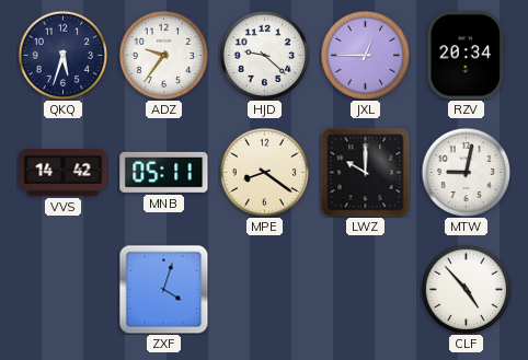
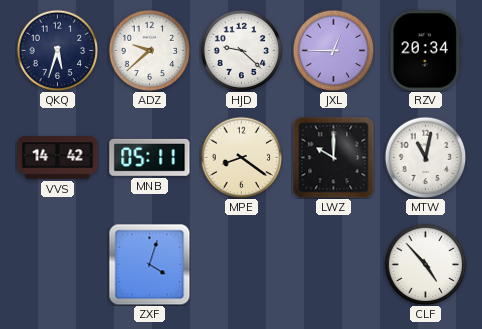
ADZ: 9:36 -> 9:38
MTW: 9:02 -> 11:02
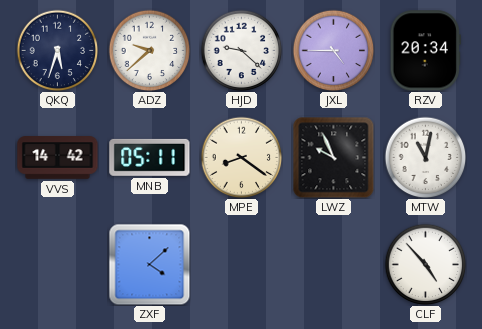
JXL: 12:45 -> 4:45
LWZ: 10:00 -> 9:56
ZXF: 4:03 -> 4:08
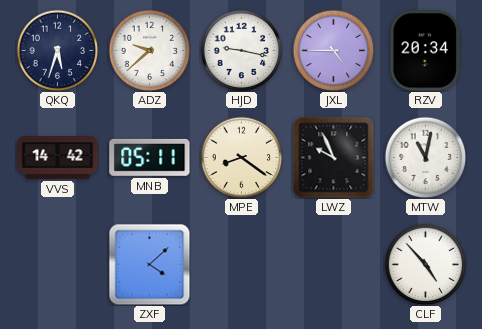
HJD: 9:22 -> 9:17
